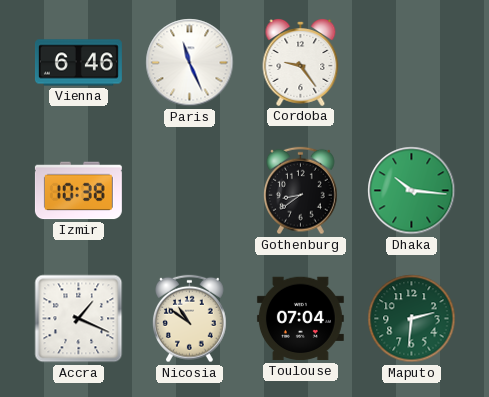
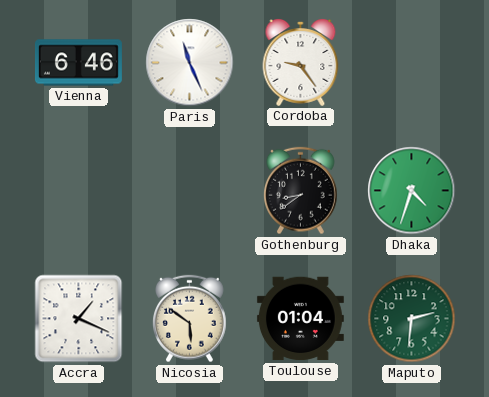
Izmir: 10:38 -> none
Dhaka: 10:16 -> 4:33
Nicosia: 10:51 -> 5:51
Toulouse: 07:04 -> 01:04
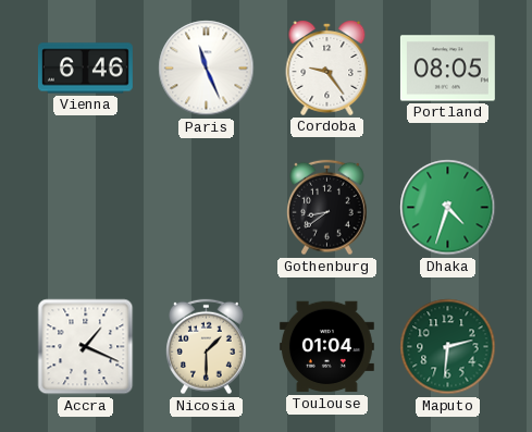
Portland: none -> 08:05
Nicosia: 5:51 -> 1:30
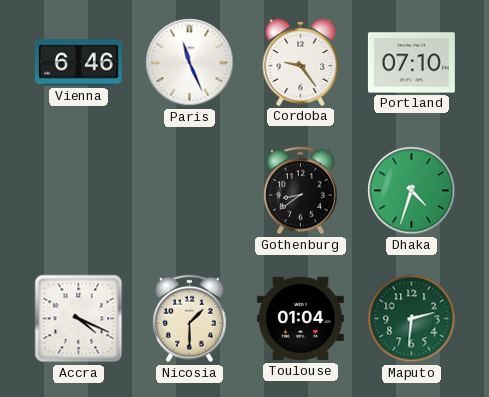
Portland: 08:05 -> 07:10
Accra: 1:19 -> 4:19
